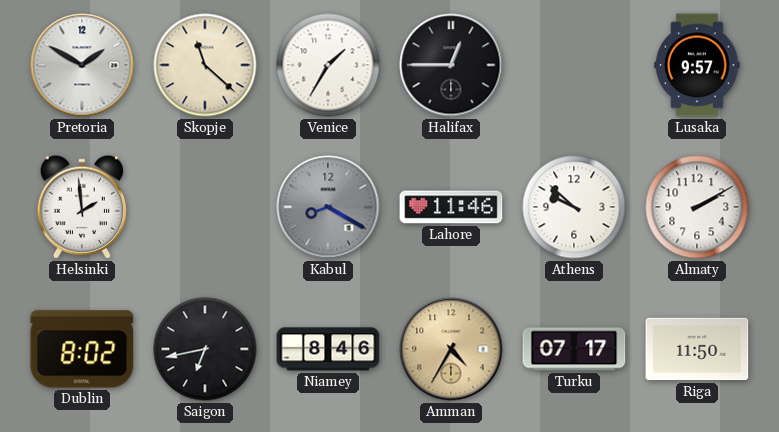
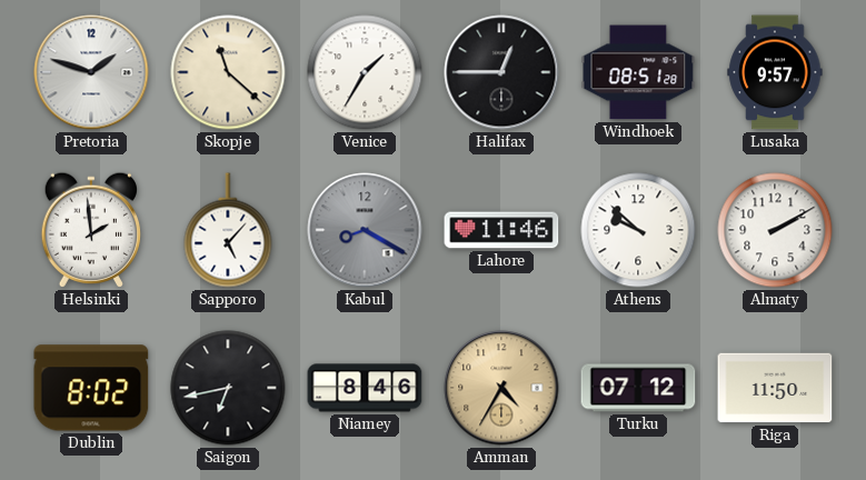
Pretoria: 1:50 -> 1:48
Windhoek: none -> 08:51
Sapporo: none -> 5:07
Turku: 07:17 -> 07:12
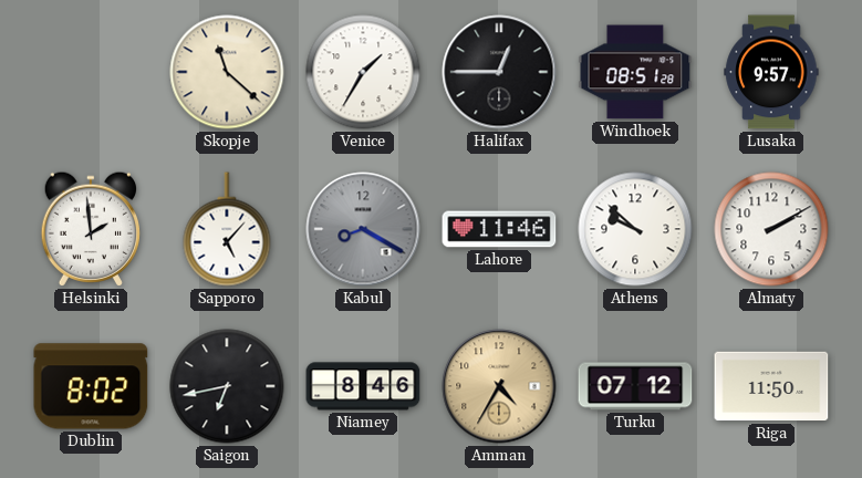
Pretoria: 1:48 -> none
